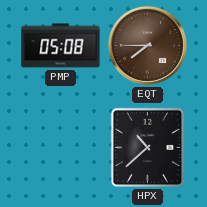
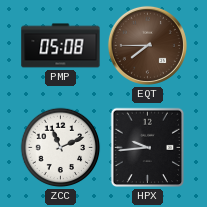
ZCC: none -> 11:11
HPX: 10:38 -> 9:44
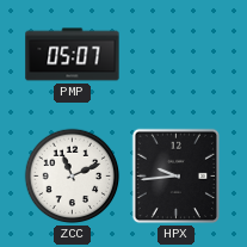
PMP: 05:08 -> 05:07
EQT: 7:45 -> none
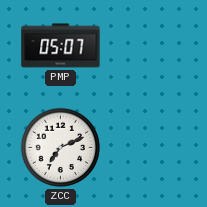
ZCC: 11:11 -> 7:11
HPX: 9:44 -> none
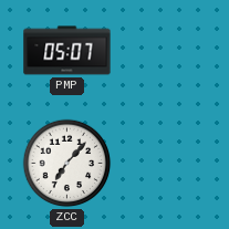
ZCC: 7:11 -> 7:07
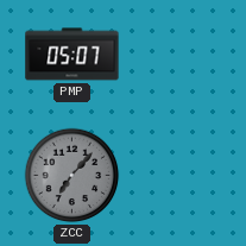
ZCC dial: white -> grey
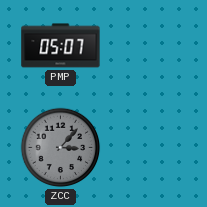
ZCC: 7:07 -> 3:07
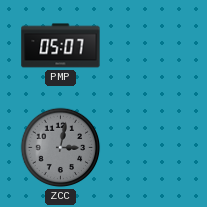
ZCC: 3:07 -> 3:02
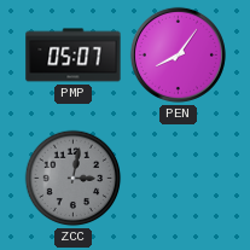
PEN: none -> 8:06
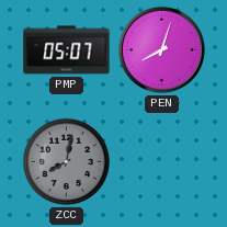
PEN: 8:06 -> 8:03
ZCC: 3:02 -> 8:02
